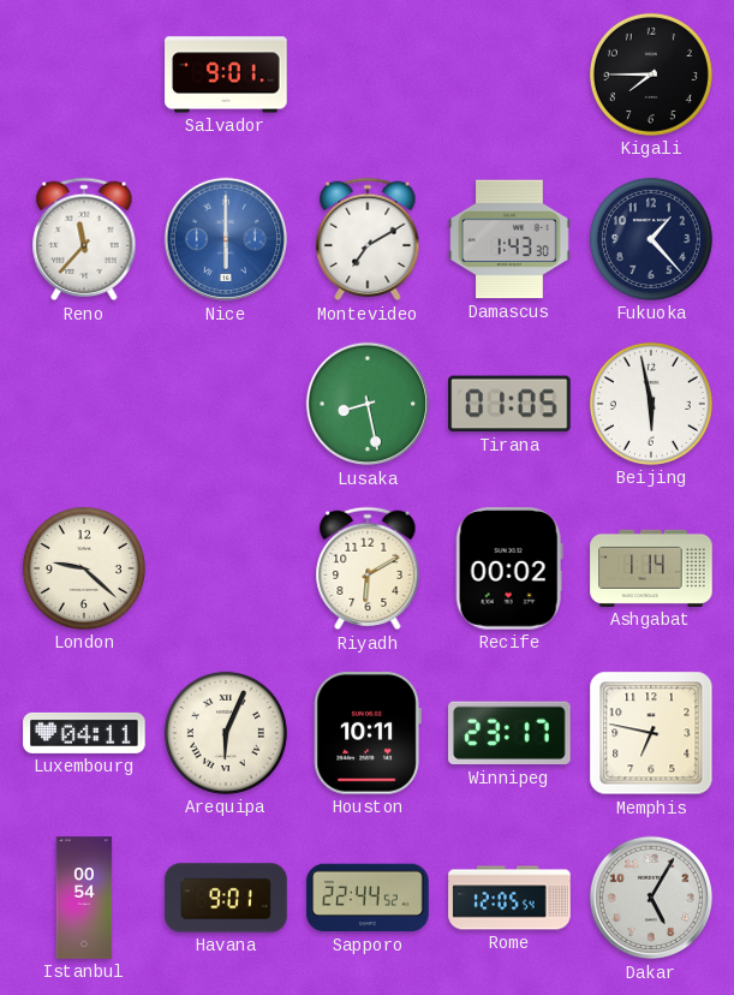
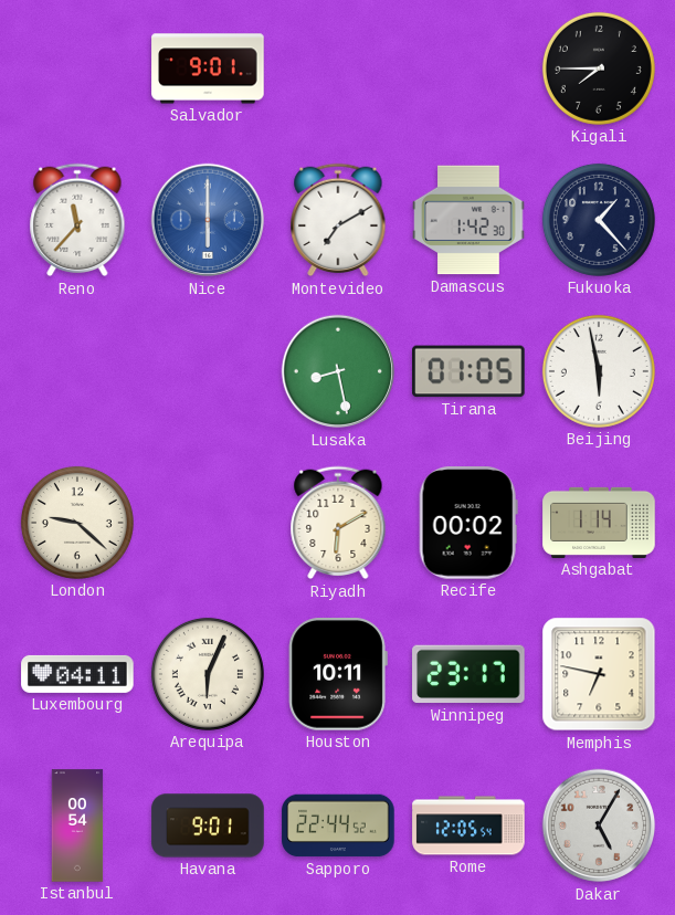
Damascus: 1:43 -> 1:42
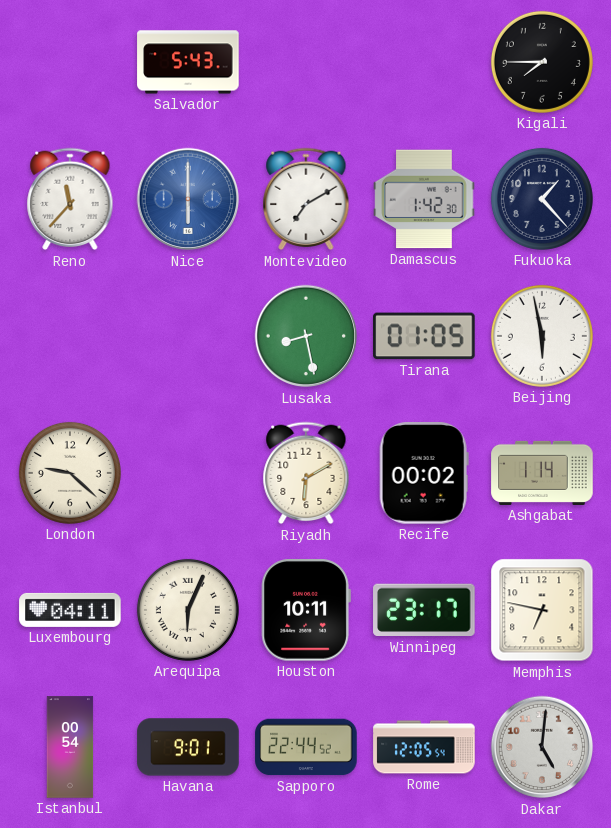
Salvador: 9:01 -> 5:43
Dakar: 5:05 -> 5:01
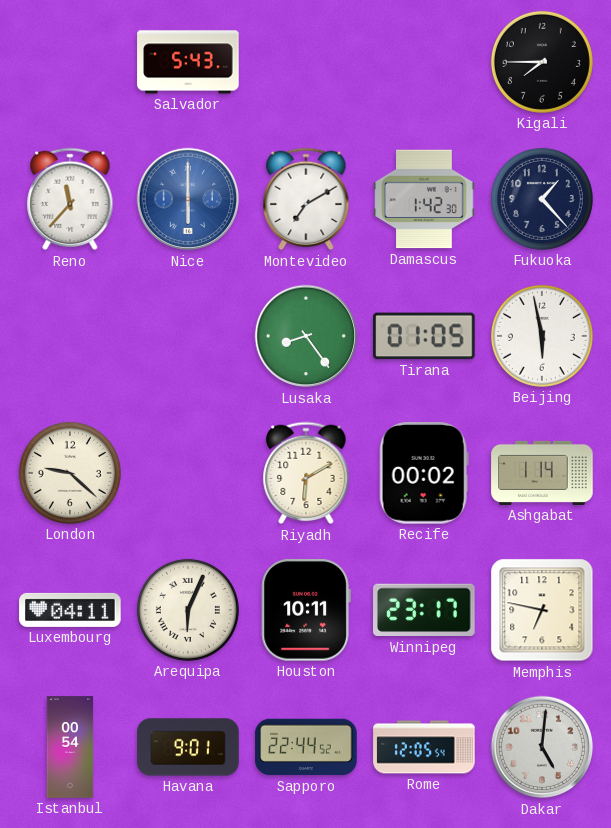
Lusaka: 8:28 -> 8:24
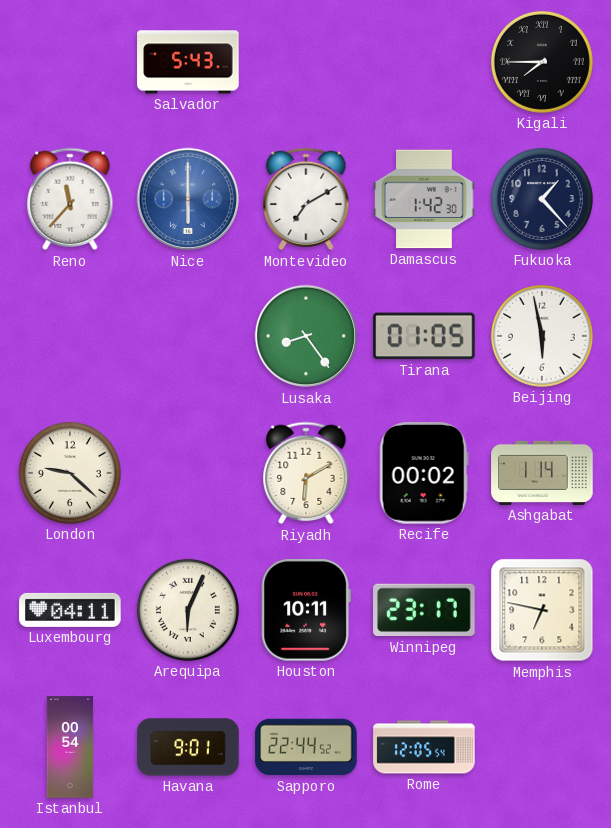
Kigali numerals: Arabic -> Roman
Dakar: 5:01 -> none
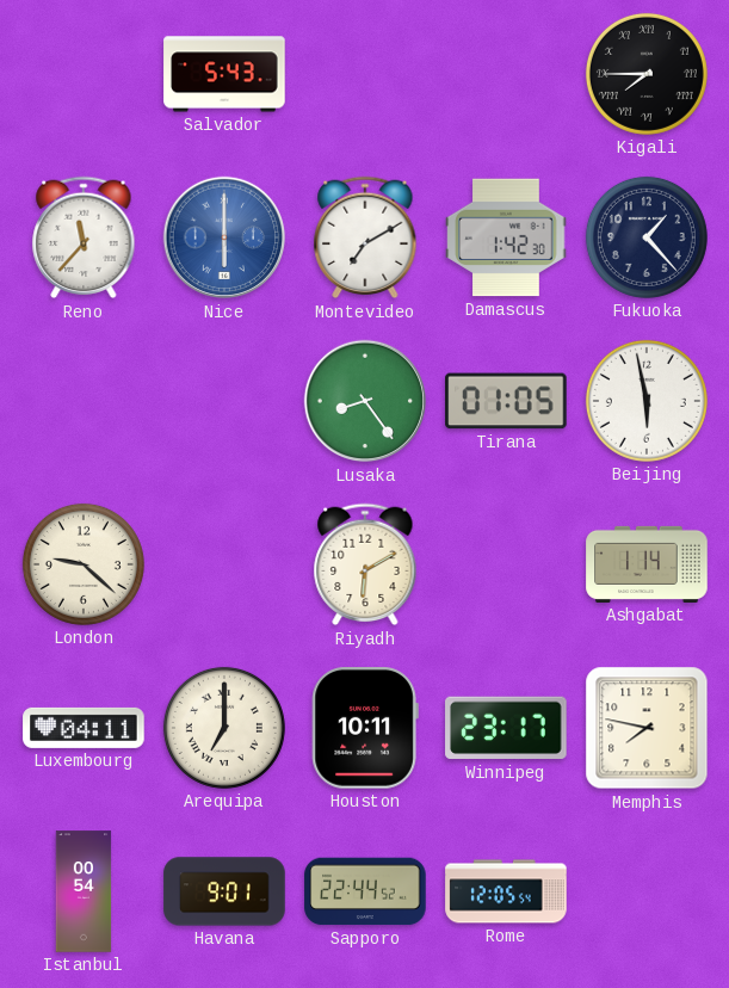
Recife: 00:02 -> none
Arequipa: 6:04 -> 7:00
Memphis: 6:47 -> 7:47
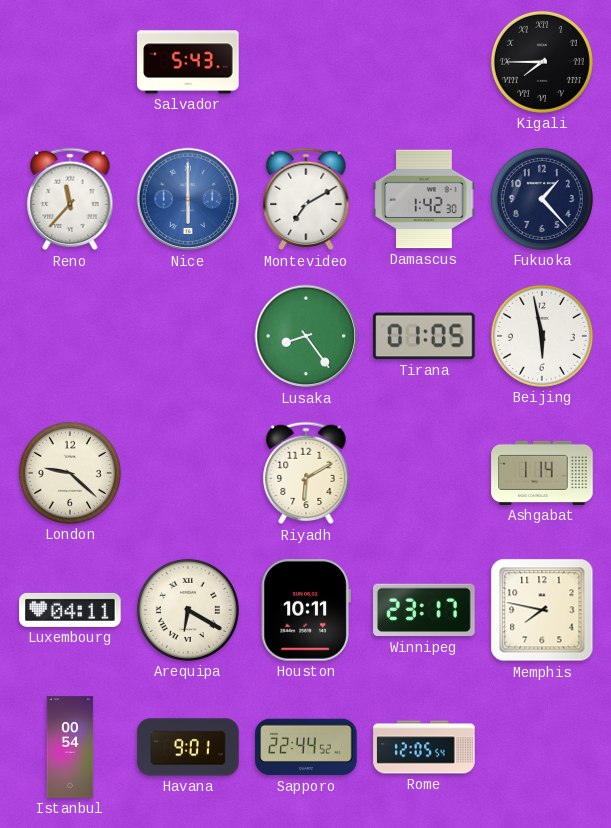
Arequipa: 7:00 -> 6:20
